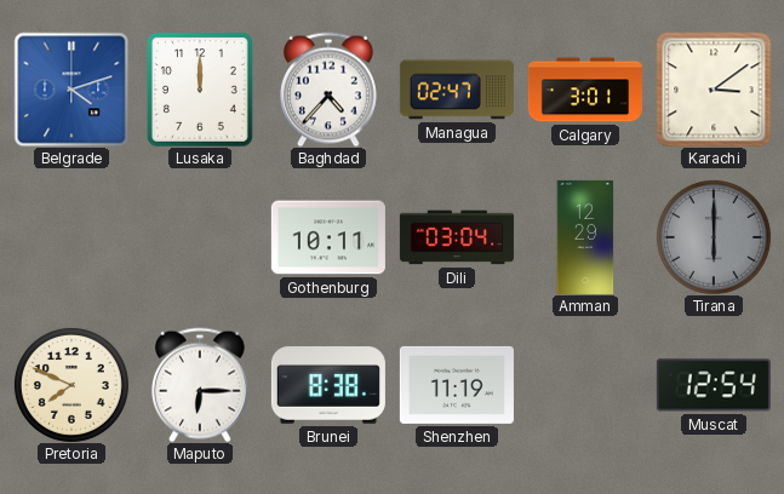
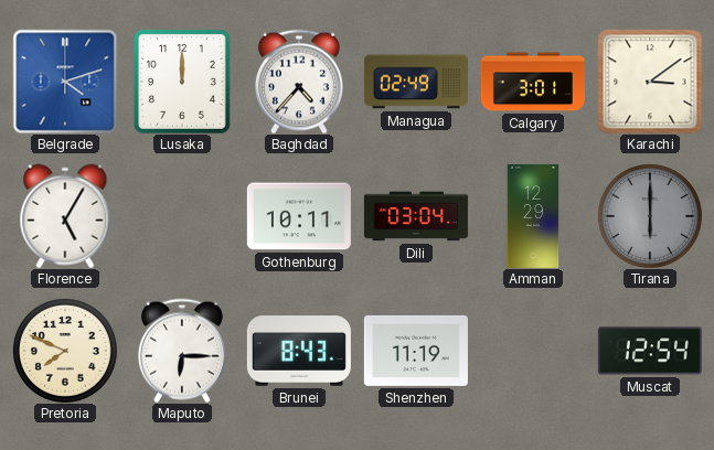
Managua: 02:47 -> 02:49
Florence: none -> 5:05
Brunei: 8:38 -> 8:43
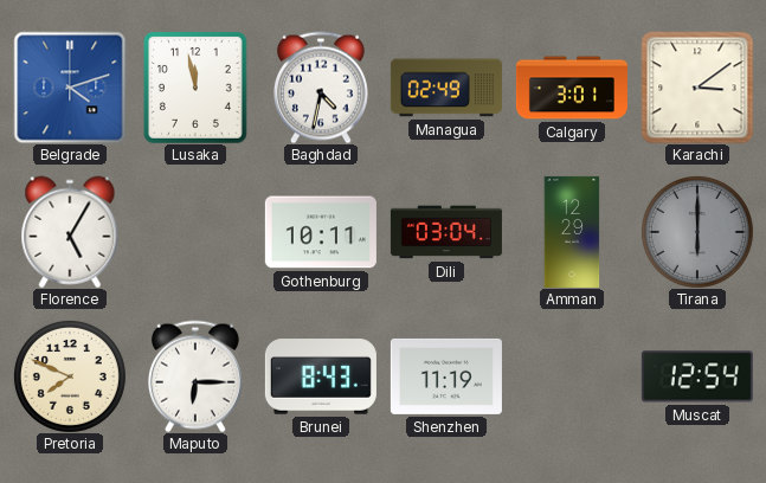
Lusaka: 12:00 -> 11:58
Baghdad: 4:37 -> 4:32
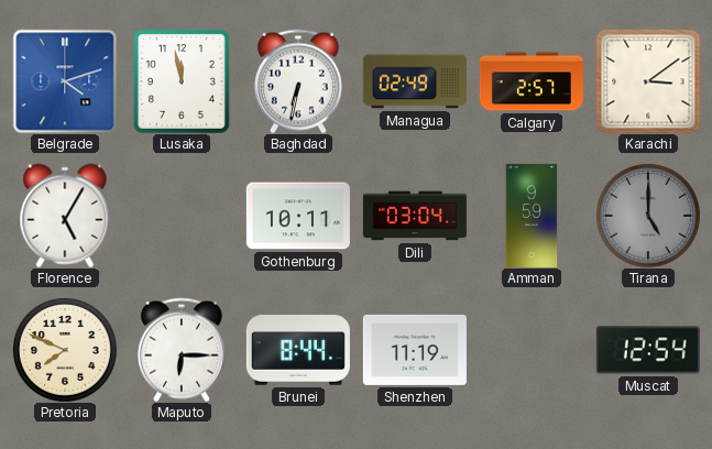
Baghdad: 4:32 -> 6:32
Calgary: 3:01 -> 2:57
Amman: 12:29 -> 9:59
Tirana: 6:00 -> 5:00
Brunei: 8:43 -> 8:44
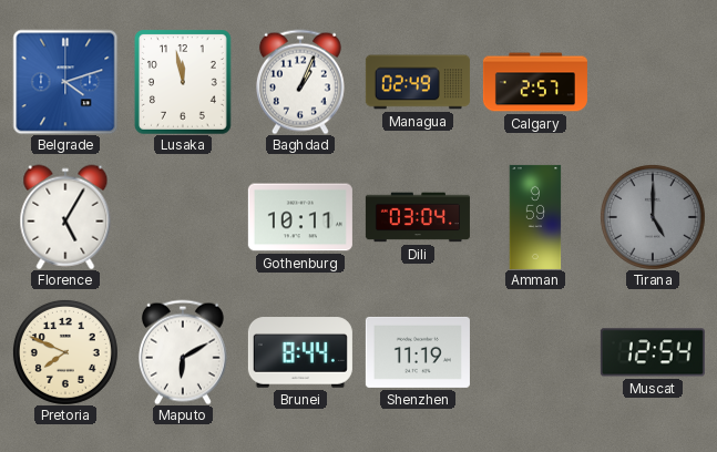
Baghdad: 6:32 -> 1:04
Karachi: 3:09 -> none
Maputo: 6:15 -> 6:10
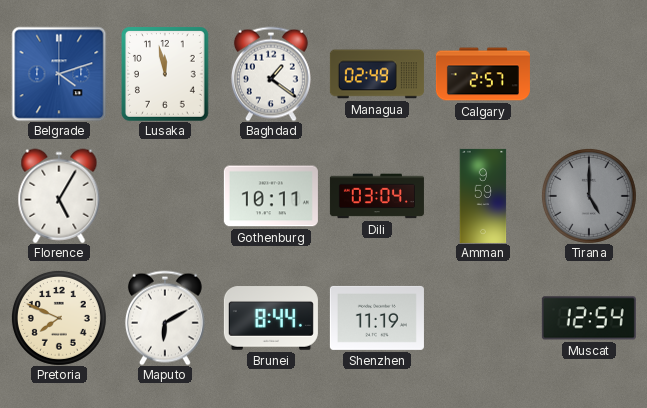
Baghdad: 1:04 -> 1:21
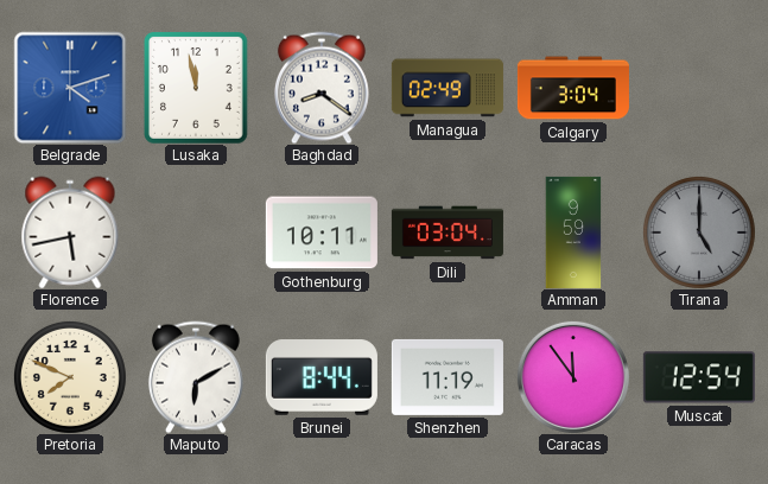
Baghdad: 1:21 -> 8:21
Calgary: 2:57 -> 3:04
Florence: 5:05 -> 5:43
Caracas: none -> 11:54
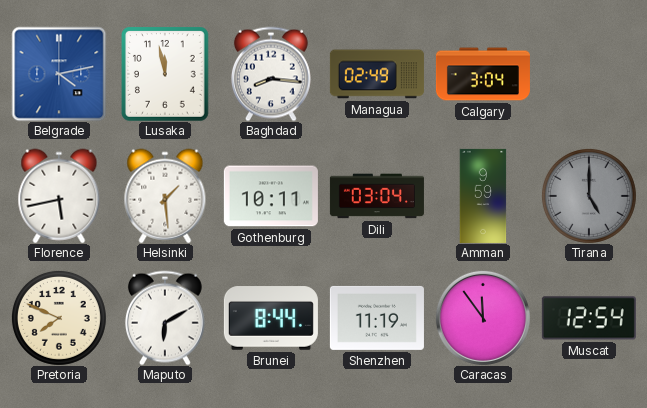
Belgrade: 4:12 -> 4:13
Baghdad: 8:21 -> 8:16
Helsinki: none -> 1:29
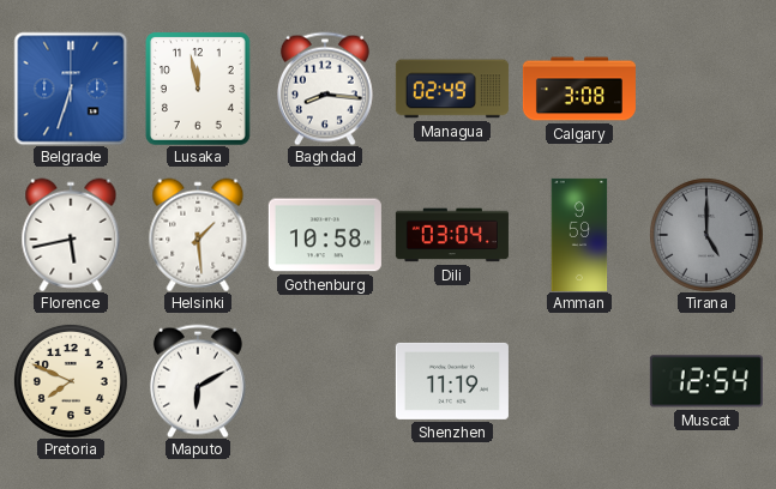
Belgrade: 4:13 -> 6:33
Calgary: 3:04 -> 3:08
Gothenburg: 10:11 -> 10:58
Brunei: 8:44 -> none
Caracas: 11:54 -> none
